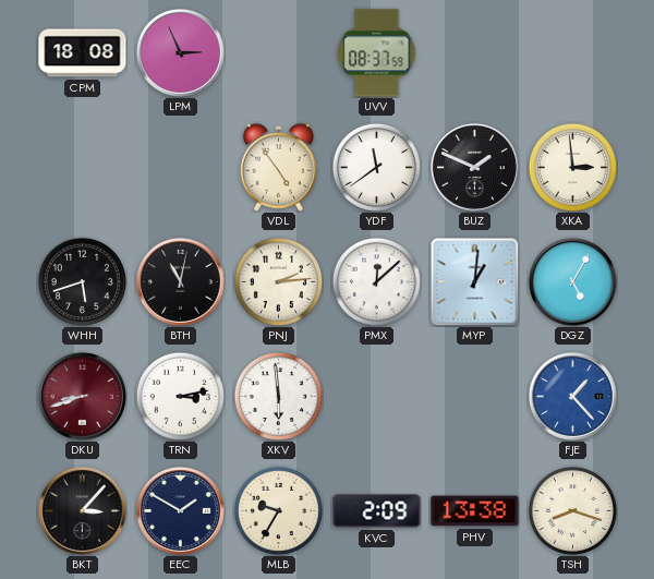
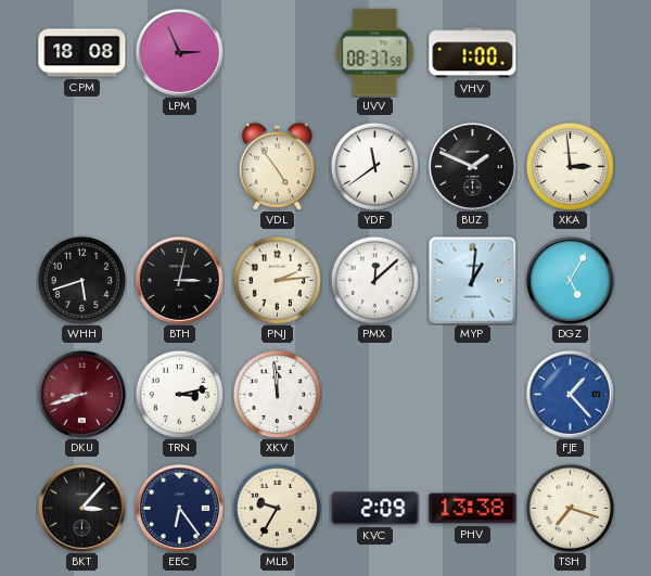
VHV: none -> 1:00
BTH: 11:02 -> 3:02
XKV: 5:59 -> 11:59
EEC: 1:50 -> 6:24
TSH: 8:18 -> 7:18
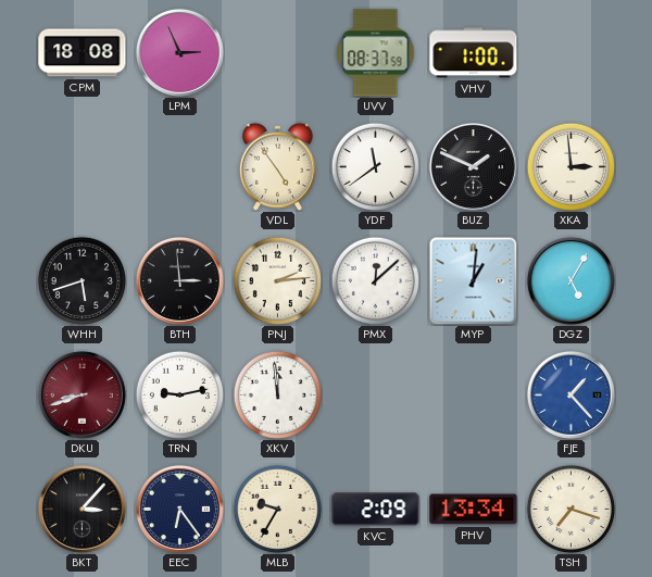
BTH: 3:02 -> 2:59
TRN: 3:13 -> 9:13
PHV: 13:38 -> 13:34
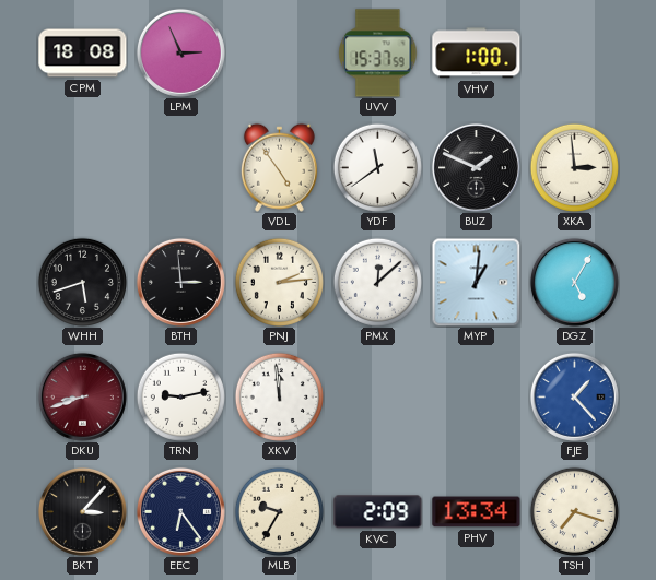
UVV: 08:37 -> 15:37
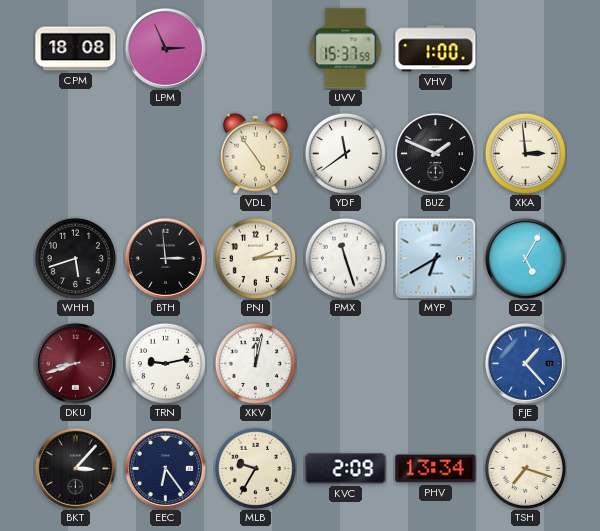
PMX: 12:08 -> 11:27
MYP: 1:01 -> 6:40
XKV: 11:59 -> 12:02
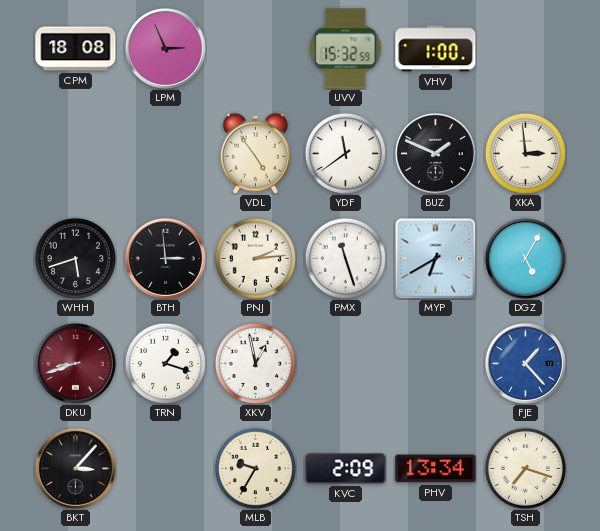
UVV: 15:37 -> 15:32
TRN: 9:13 -> 1:18
XKV: 12:02 -> 12:58
EEC: 6:24 -> none
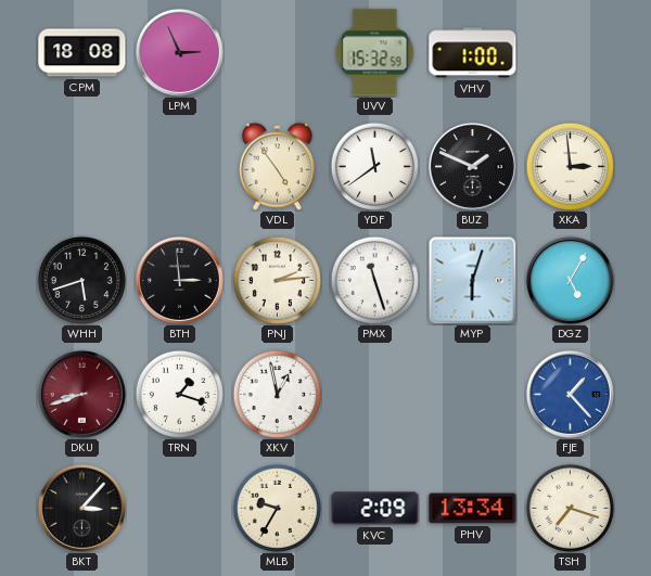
MYP: 6:40 -> 6:03
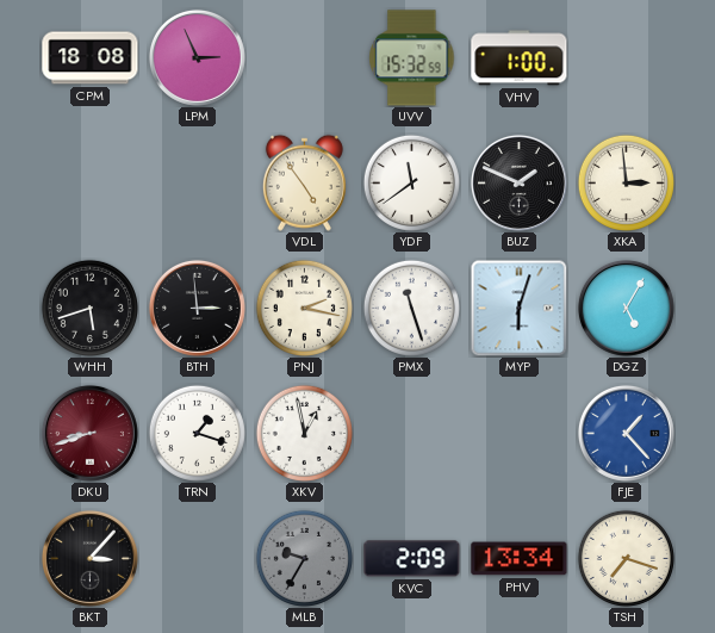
PNJ: 2:14 -> 2:17
MLB dial: cream -> grey
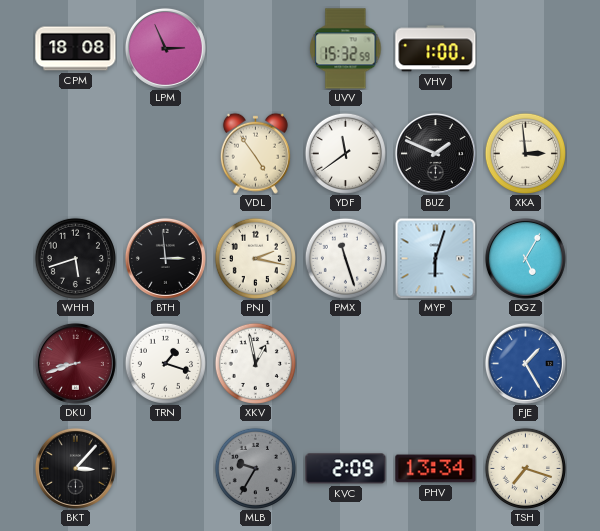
FJE: 1:23 -> 1:25
